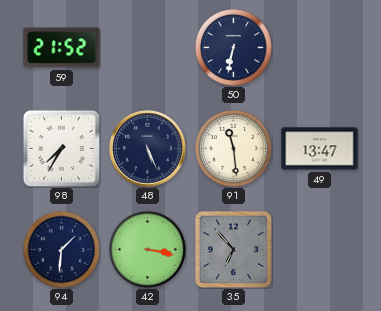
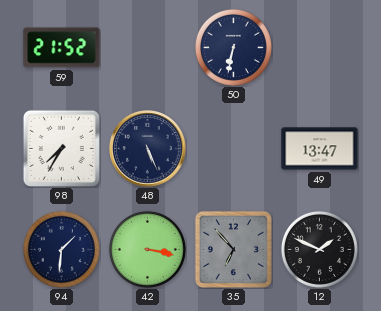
91: 11:29 -> none
12: none -> 1:49
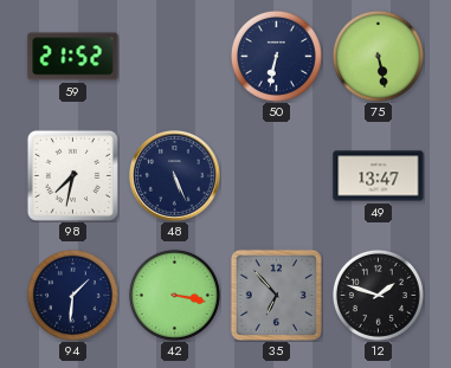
75: none -> 5:28
98: 7:35 -> 7:32
12: 1:49 -> 1:48
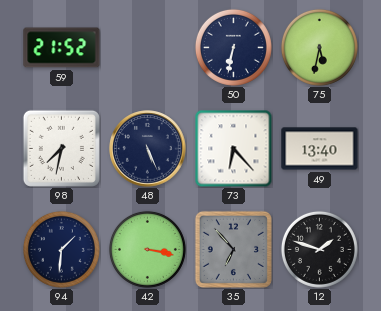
75: 5:28 -> 5:32
73: none -> 6:23
49: 13:47 -> 13:40
